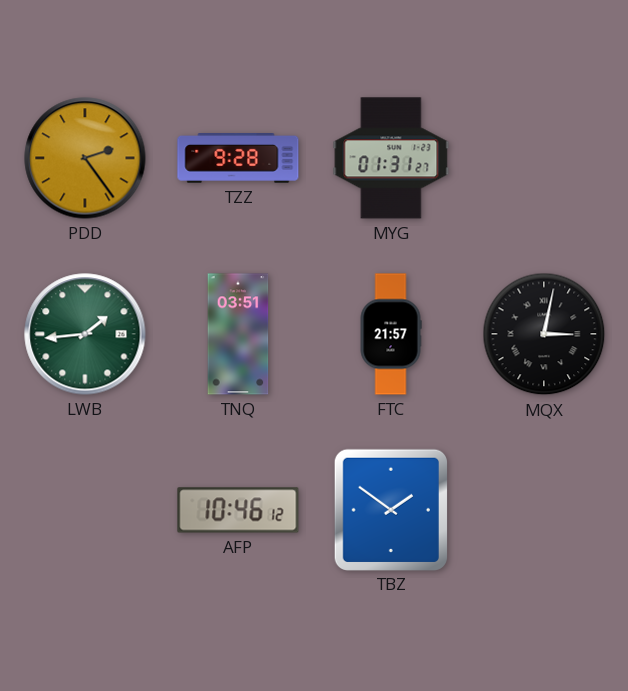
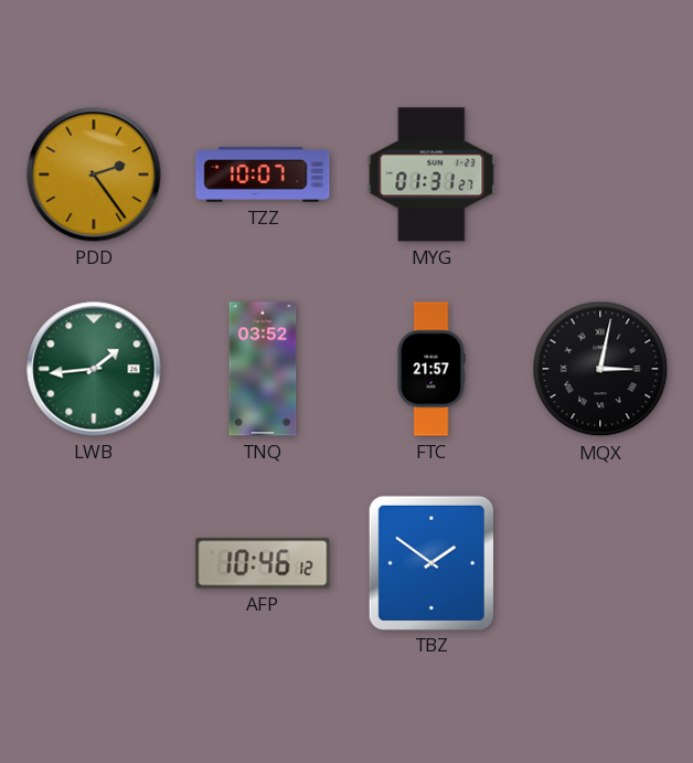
TZZ: 9:28 -> 10:07
TNQ: 03:51 -> 03:52
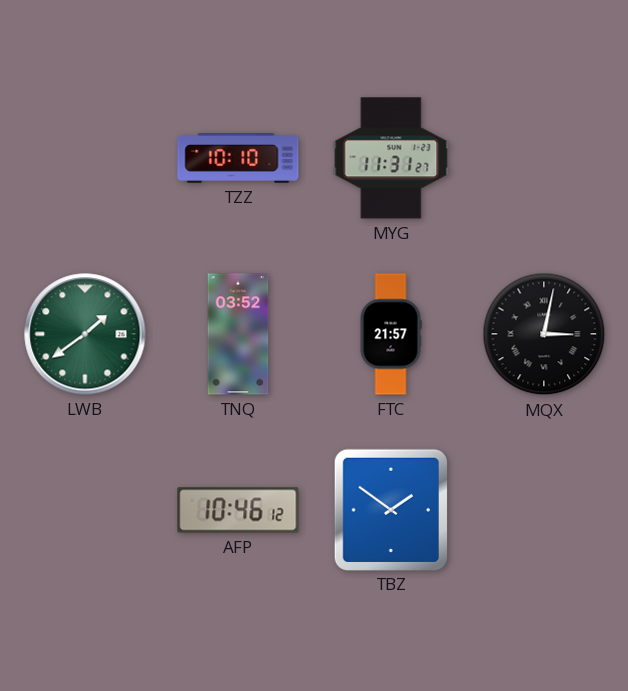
PDD: 2:24 -> none
TZZ: 10:07 -> 10:10
MYG: 01:31 -> 11:31
LWB: 1:44 -> 1:39
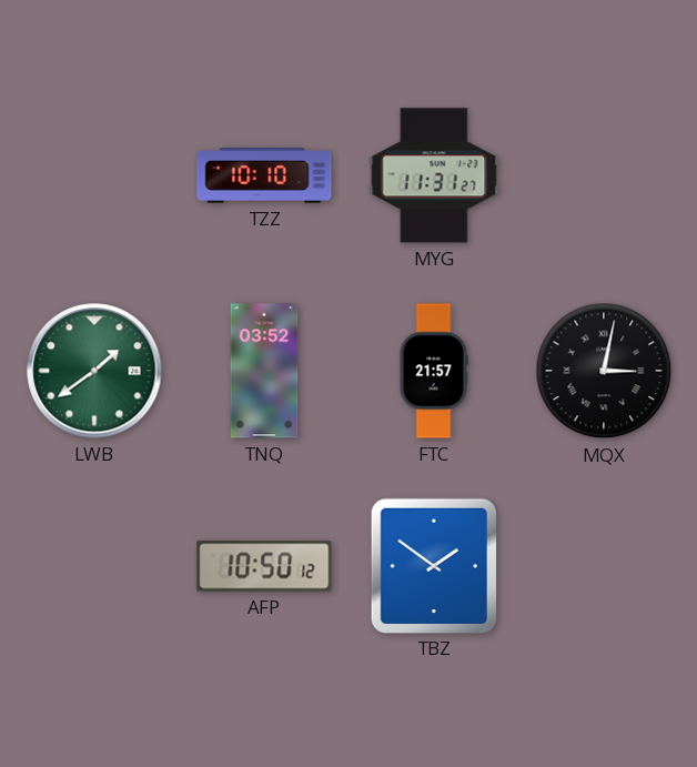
AFP: 10:46 -> 10:50
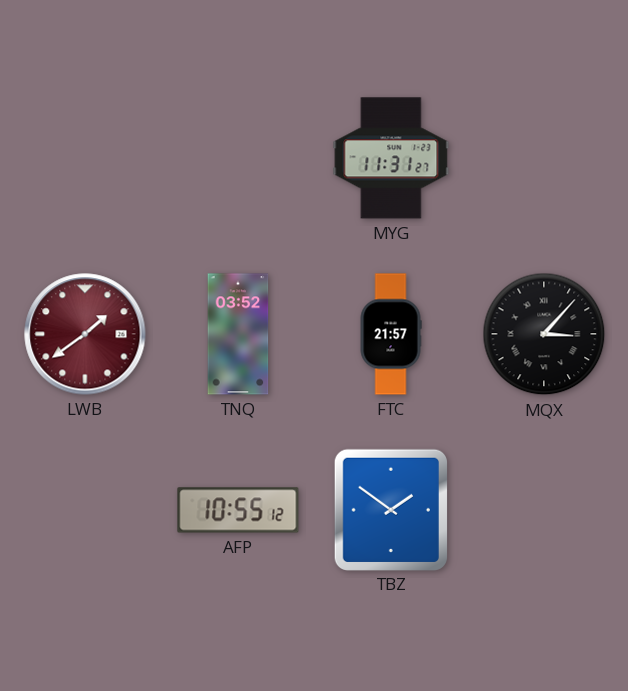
TZZ: 10:10 -> none
LWB dial: green -> burgundy
MQX: 3:02 -> 3:07
AFP: 10:50 -> 10:55
